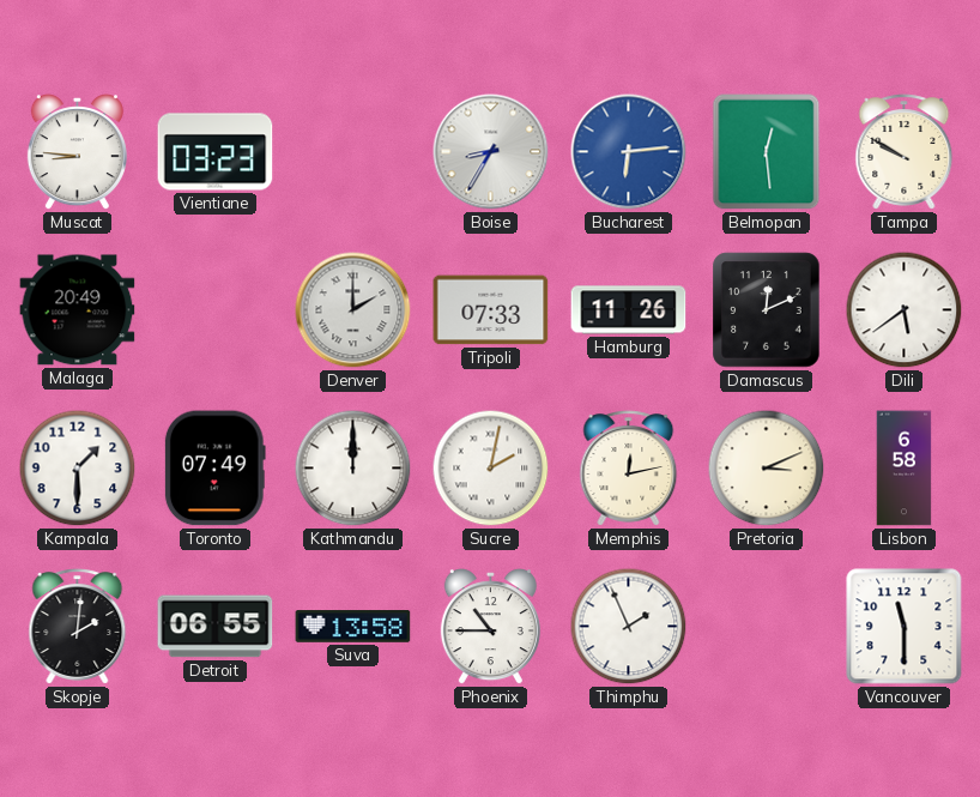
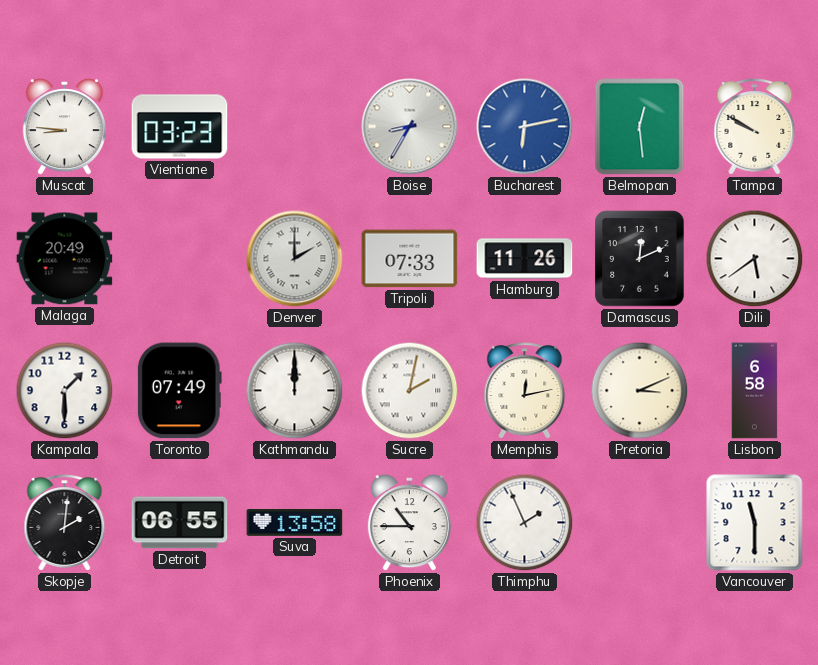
Bucharest: 6:14 -> 6:13
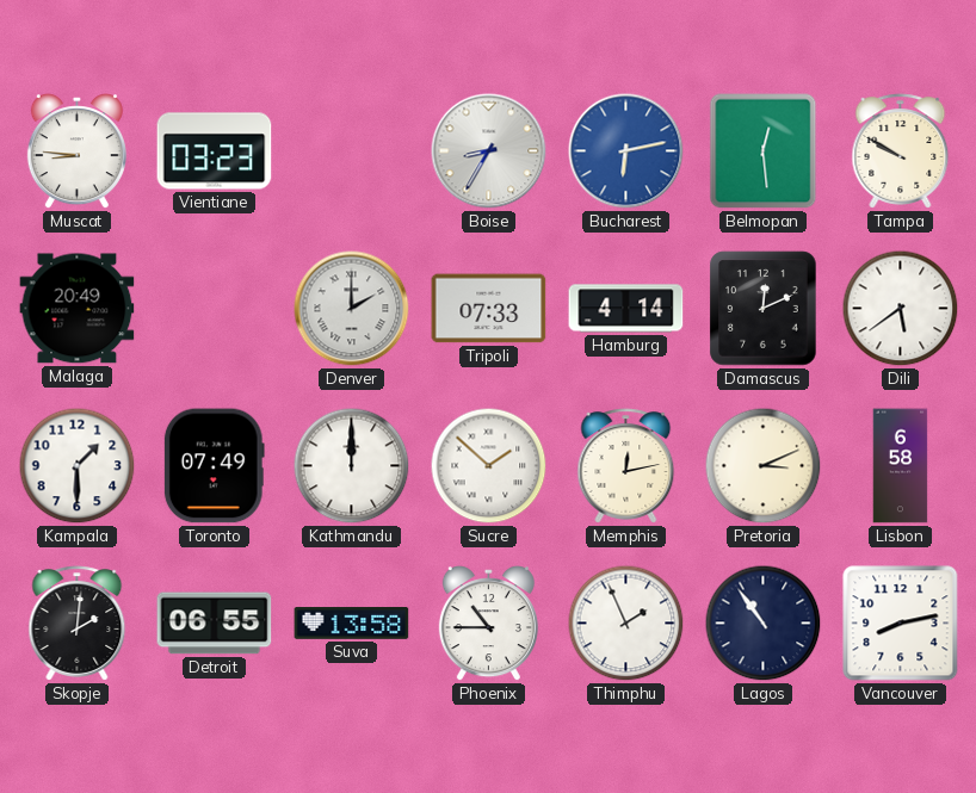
Hamburg: 11:26 -> 4:14
Sucre: 2:02 -> 1:52
Lagos: none -> 10:54
Vancouver: 11:30 -> 8:13
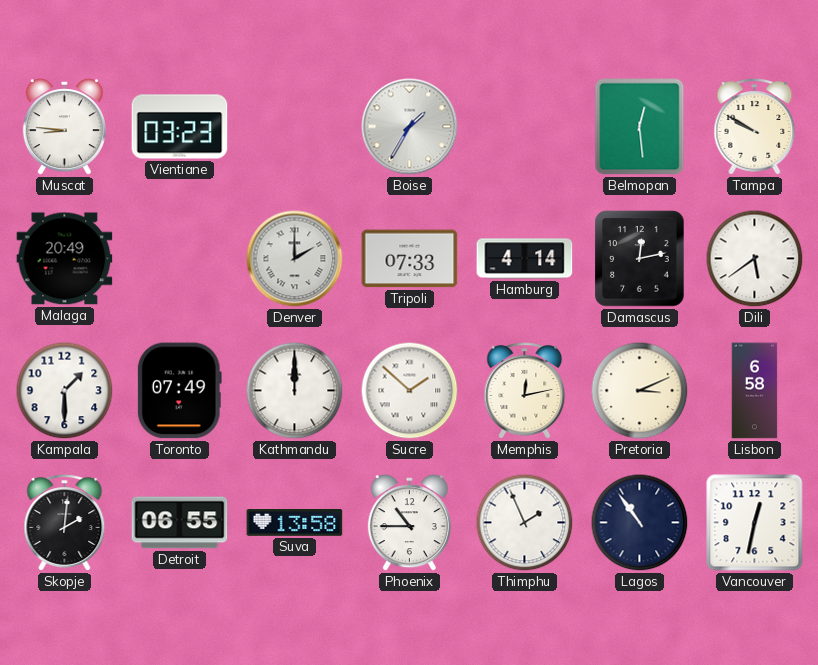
Boise: 8:35 -> 1:35
Bucharest: 6:13 -> none
Damascus: 12:11 -> 12:13
Vancouver: 8:13 -> 12:32
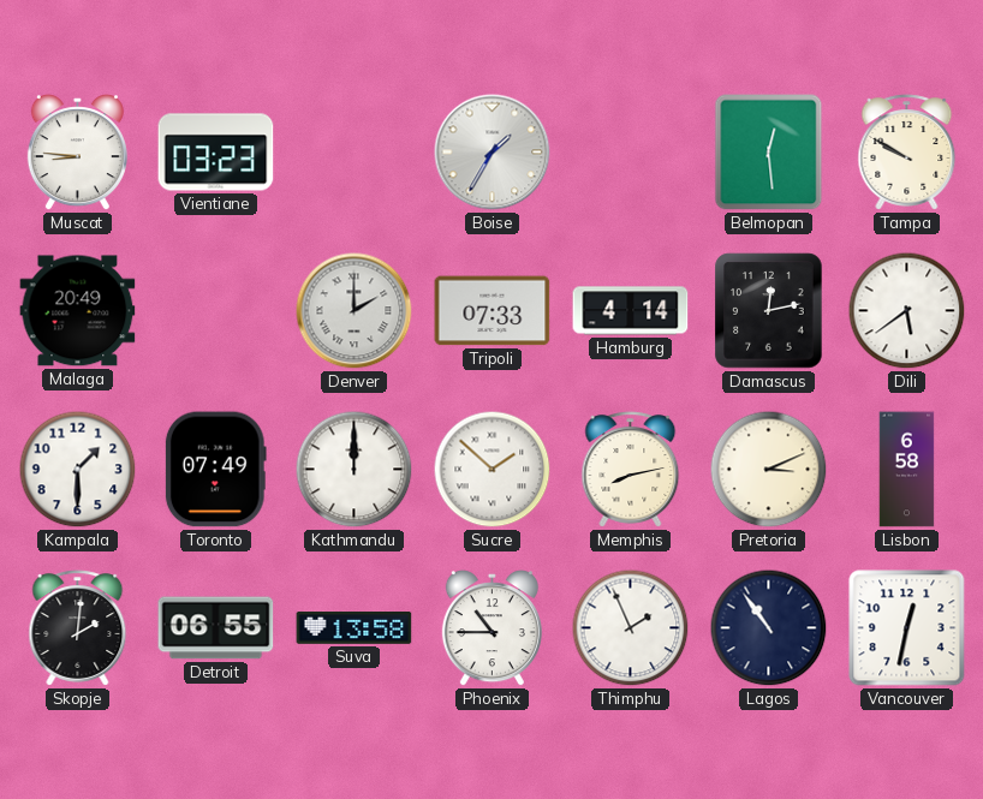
Memphis: 12:13 -> 8:13
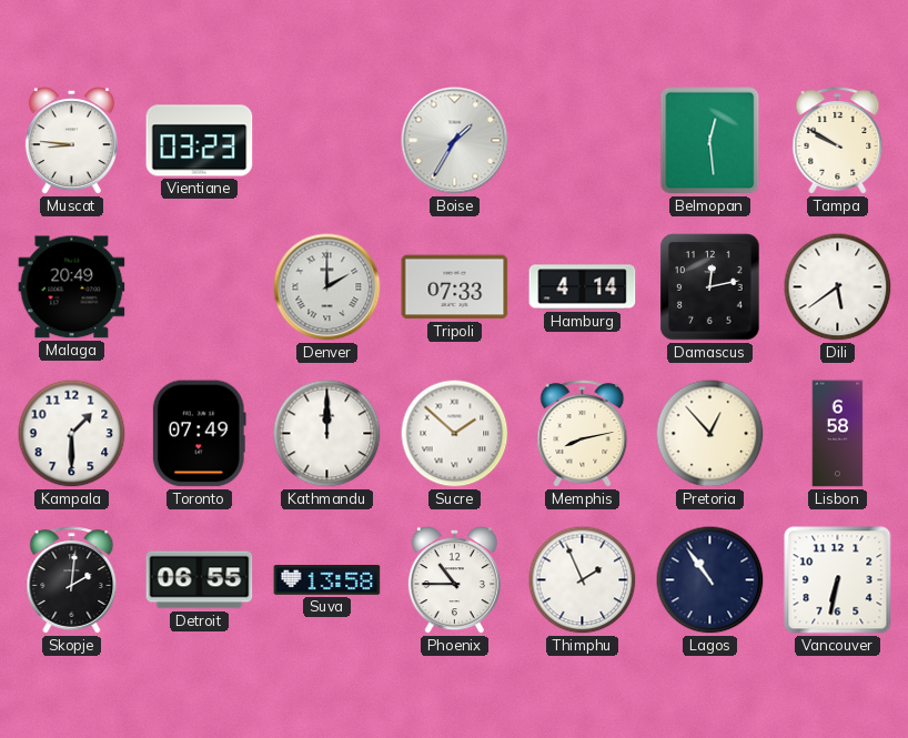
Pretoria: 3:11 -> 12:53
Vancouver: 12:32 -> 6:32
